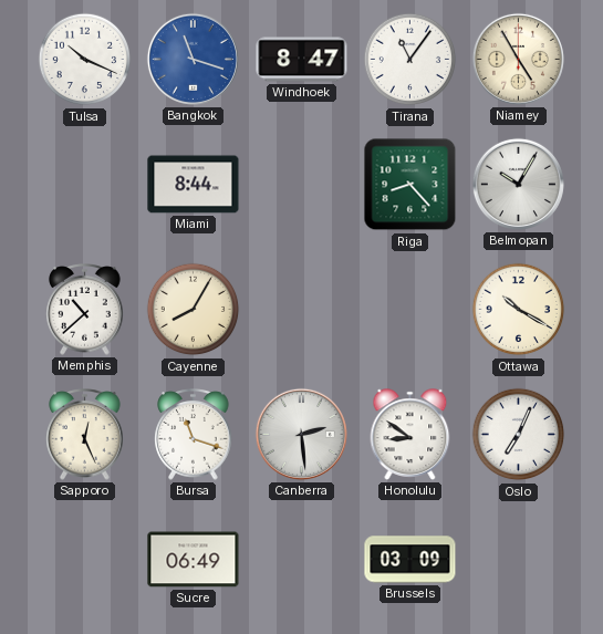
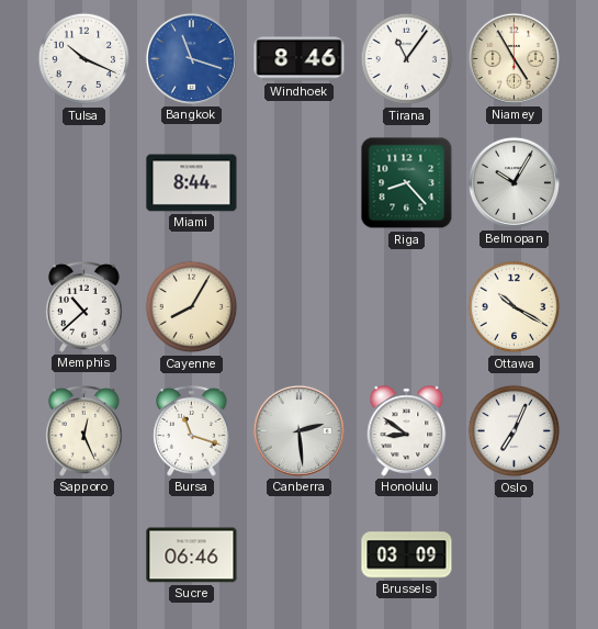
Windhoek: 8:47 -> 8:46
Sucre: 06:49 -> 06:46
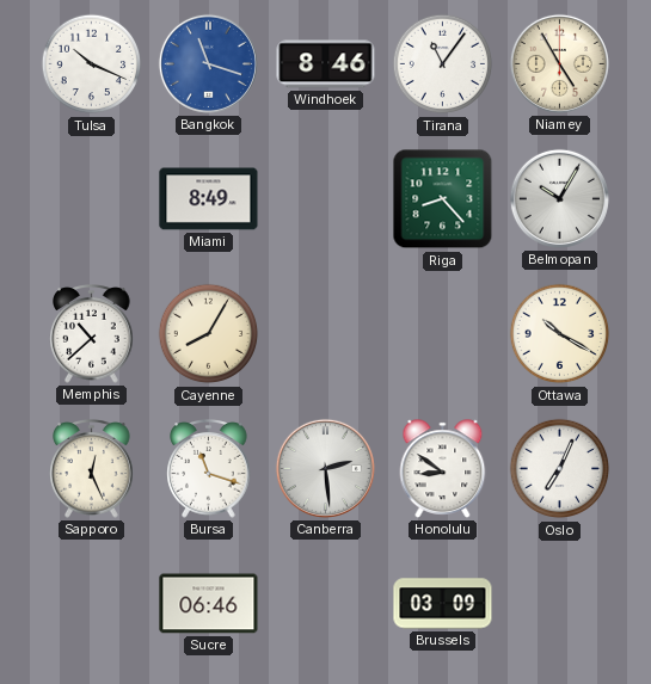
Miami: 8:44 -> 8:49
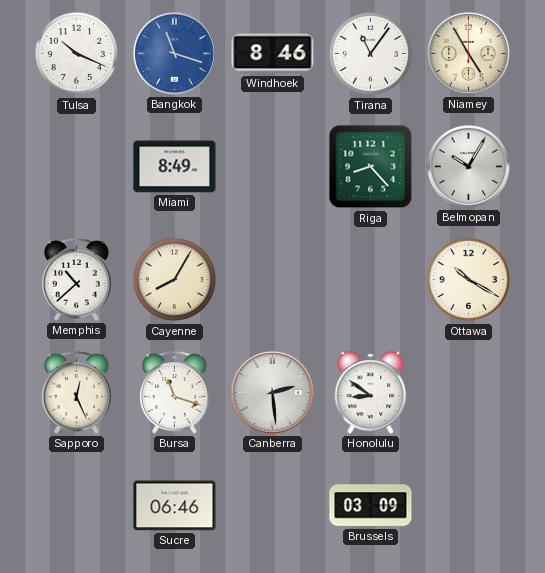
Oslo: 7:04 -> none
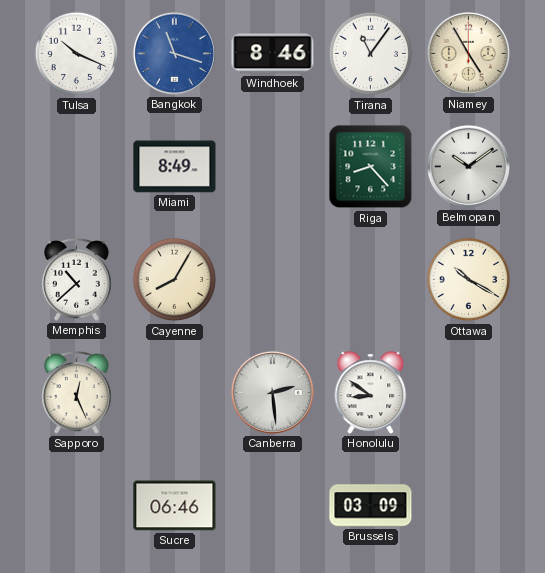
Belmopan: 10:05 -> 10:09
Bursa: 11:18 -> none
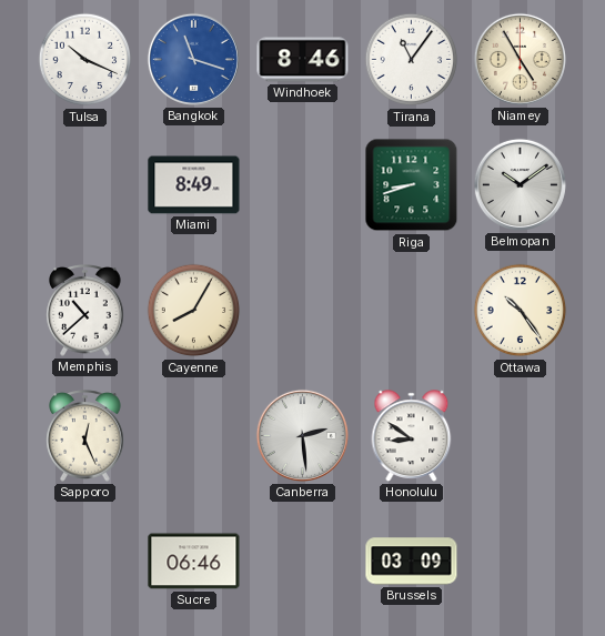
Riga: 8:23 -> 8:42
Ottawa: 10:20 -> 10:24
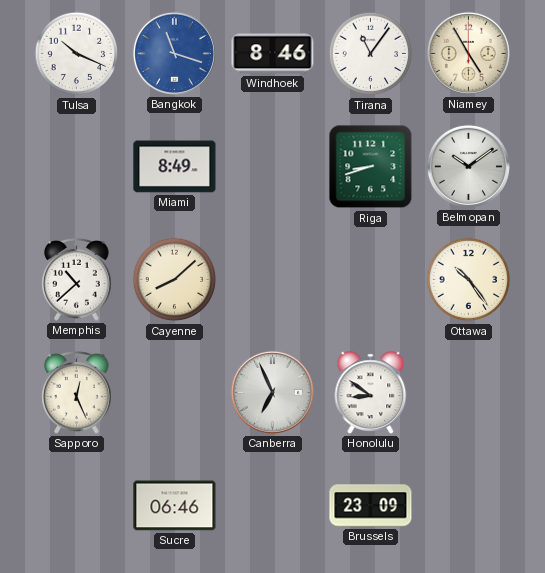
Cayenne: 8:05 -> 8:08
Canberra: 2:29 -> 6:56
Brussels: 03:09 -> 23:09
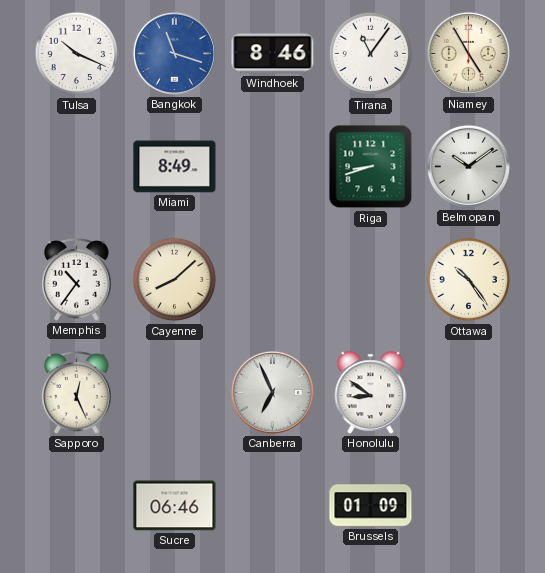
Memphis: 10:38 -> 10:36
Brussels: 23:09 -> 01:09
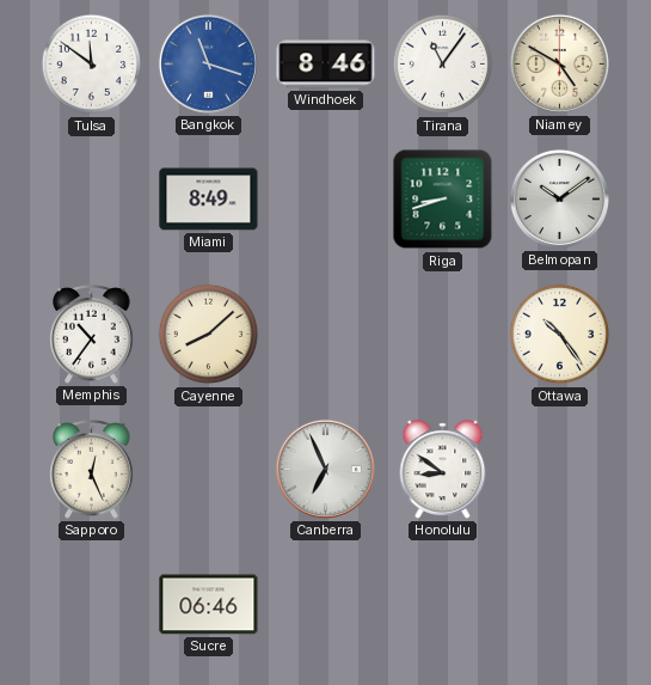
Tulsa: 10:19 -> 11:51
Niamey: 4:55 -> 4:50
Brussels: 01:09 -> none
